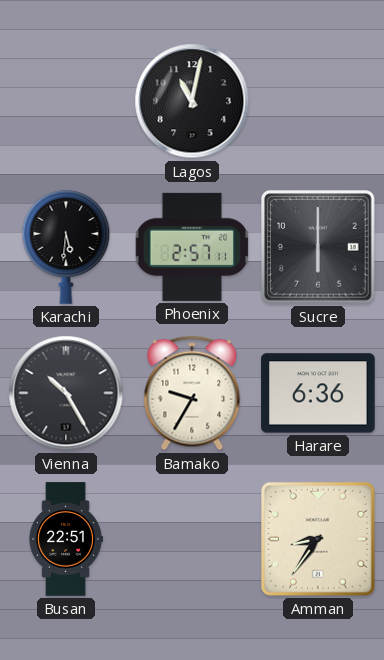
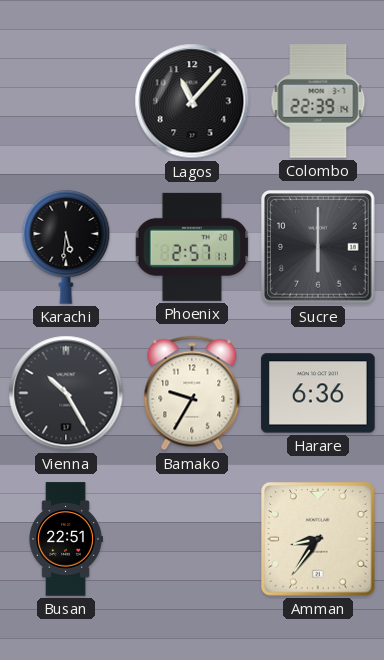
Lagos: 11:02 -> 11:07
Colombo: none -> 22:39
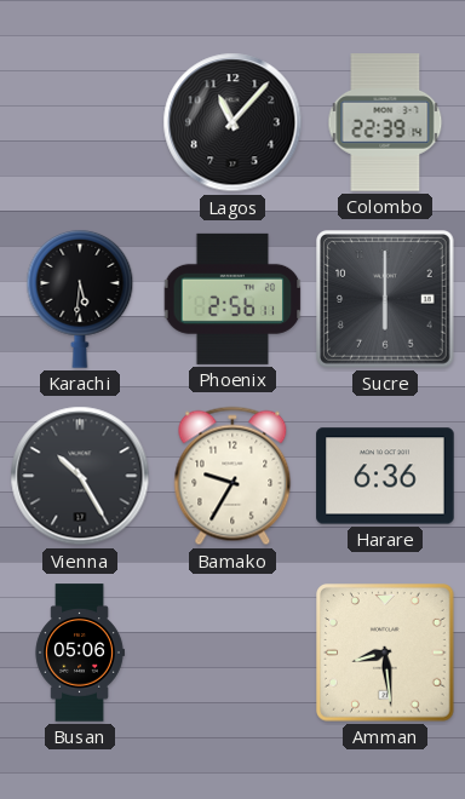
Phoenix: 2:57 -> 2:56
Busan: 22:51 -> 05:06
Amman: 8:36 -> 8:29
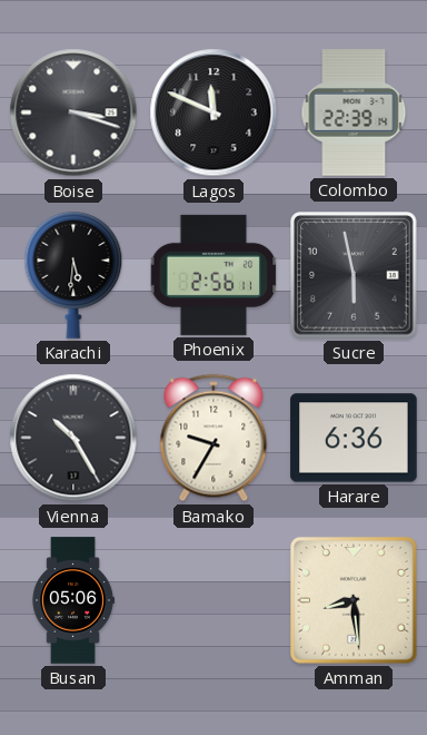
Boise: none -> 3:18
Lagos: 11:07 -> 11:49
Sucre: 6:00 -> 5:58
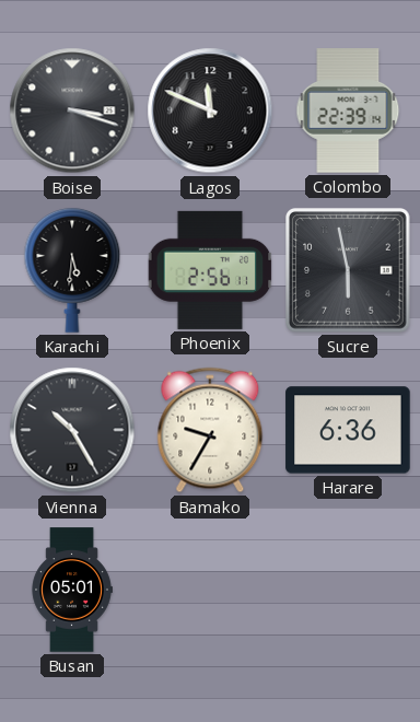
Busan: 05:06 -> 05:01
Amman: 8:29 -> none
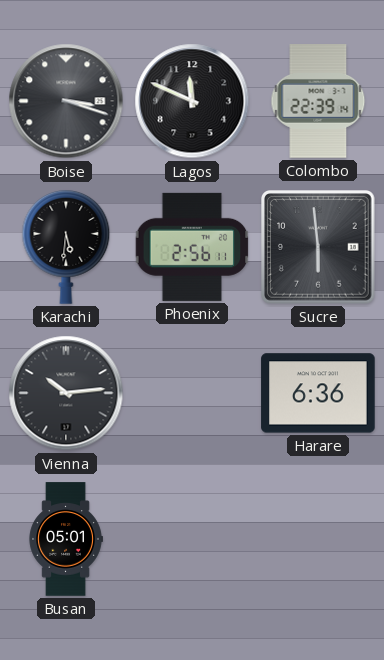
Sucre: 5:58 -> 5:59
Vienna: 10:25 -> 10:14
Bamako: 9:35 -> none
